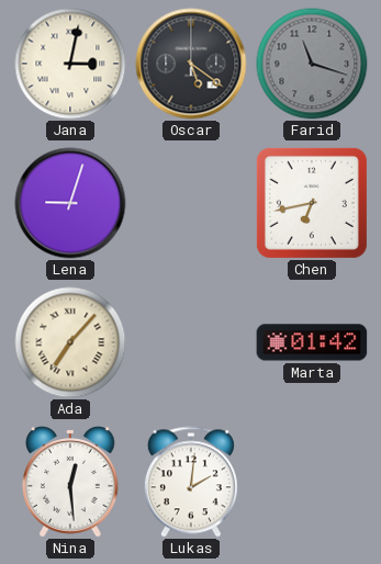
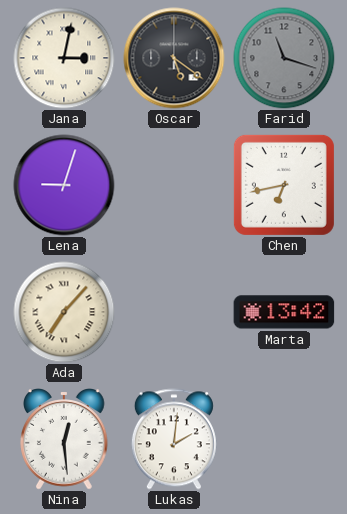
Marta: 01:42 -> 13:42
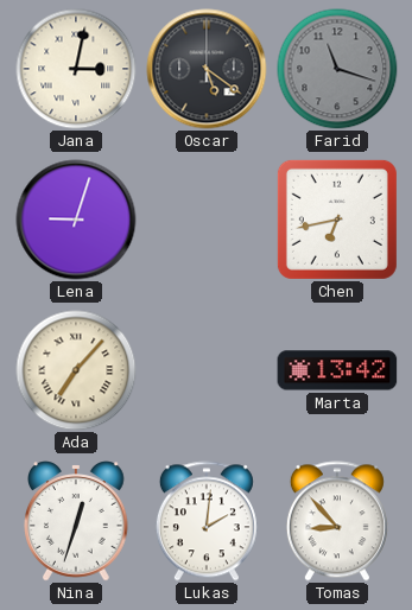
Nina: 12:29 -> 12:33
Tomas: none -> 8:53
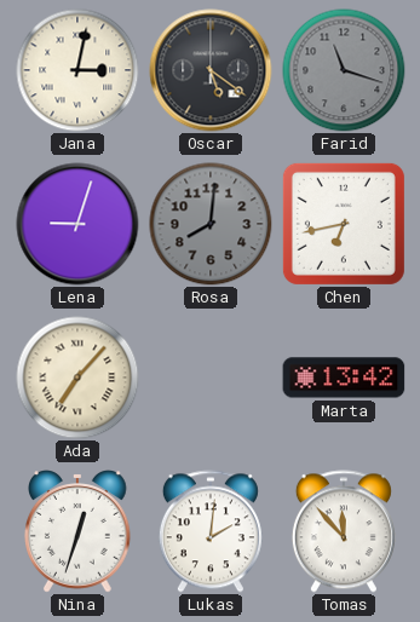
Rosa: none -> 8:01
Tomas: 8:53 -> 11:53
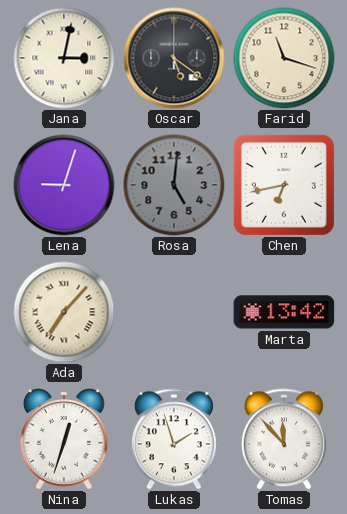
Farid dial: grey -> cream
Rosa: 8:01 -> 5:01
Lukas: 2:01 -> 1:57
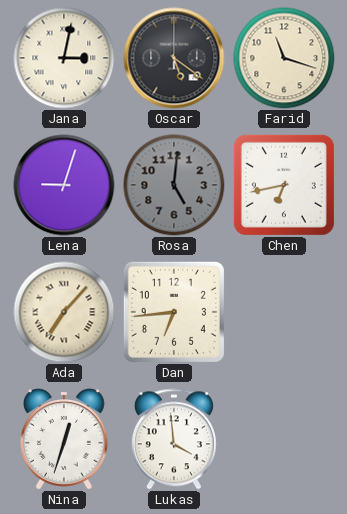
Dan: none -> 6:44
Marta: 13:42 -> none
Lukas: 1:57 -> 3:59
Tomas: 11:53 -> none
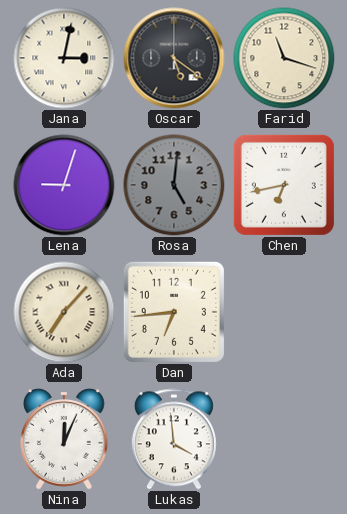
Nina: 12:33 -> 12:04
